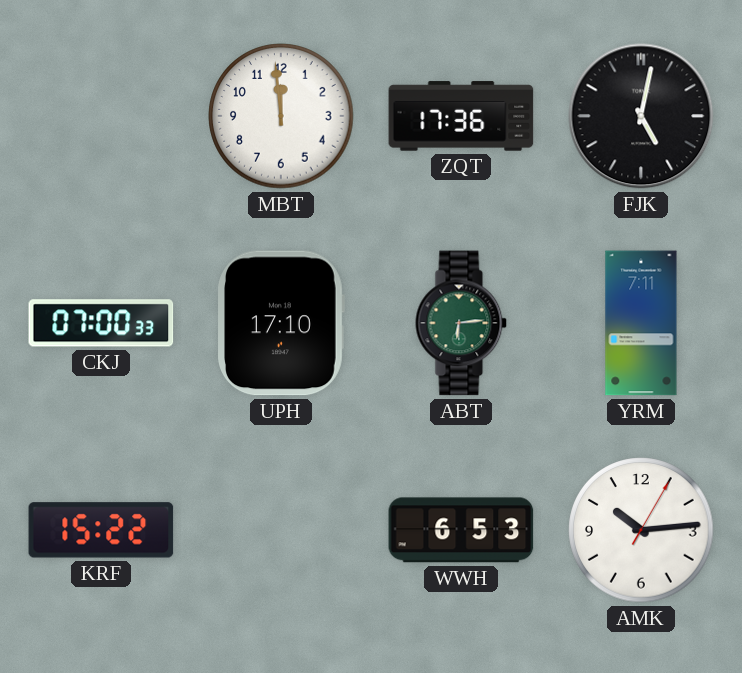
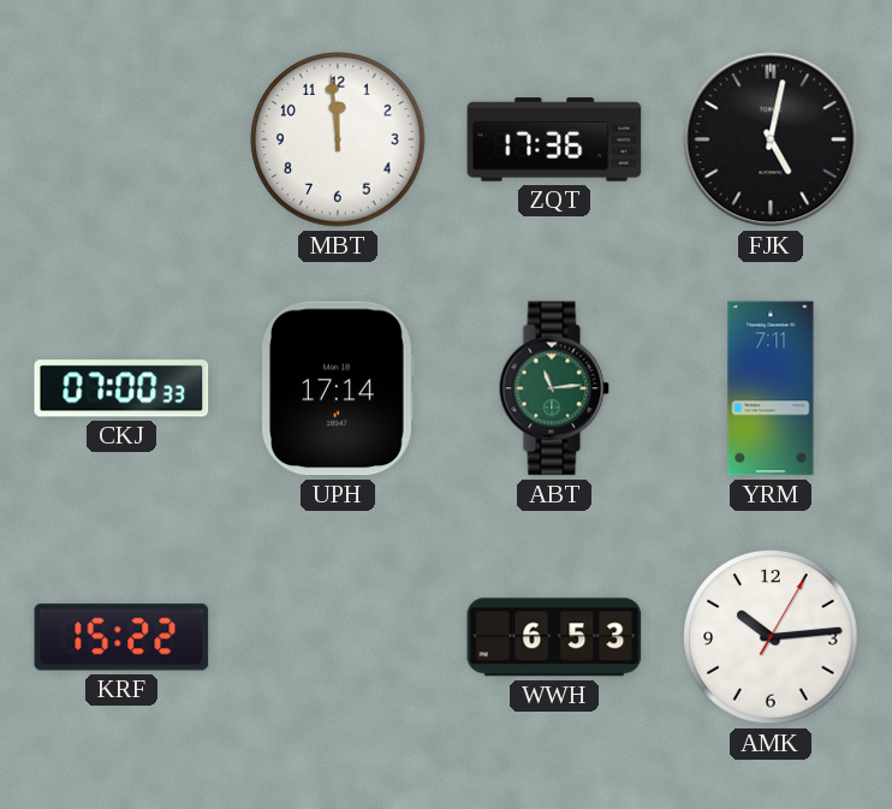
UPH: 17:10 -> 17:14
ABT: 6:14 -> 11:14
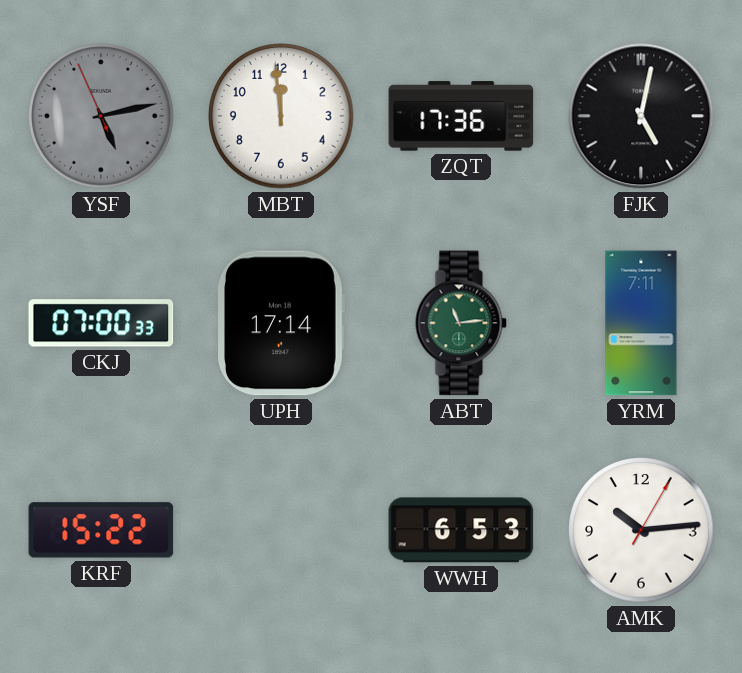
YSF: none -> 5:12
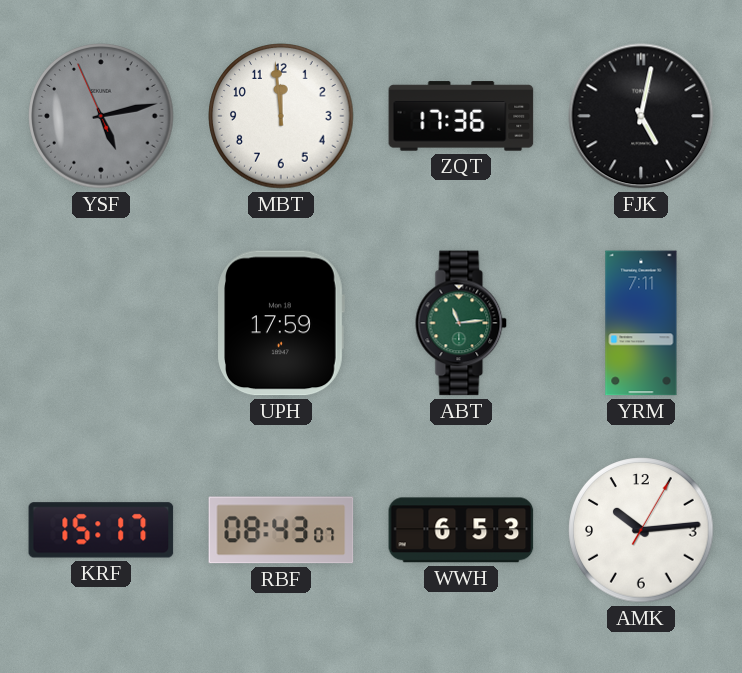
CKJ: 07:00 -> none
UPH: 17:14 -> 17:59
KRF: 15:22 -> 15:17
RBF: none -> 08:43
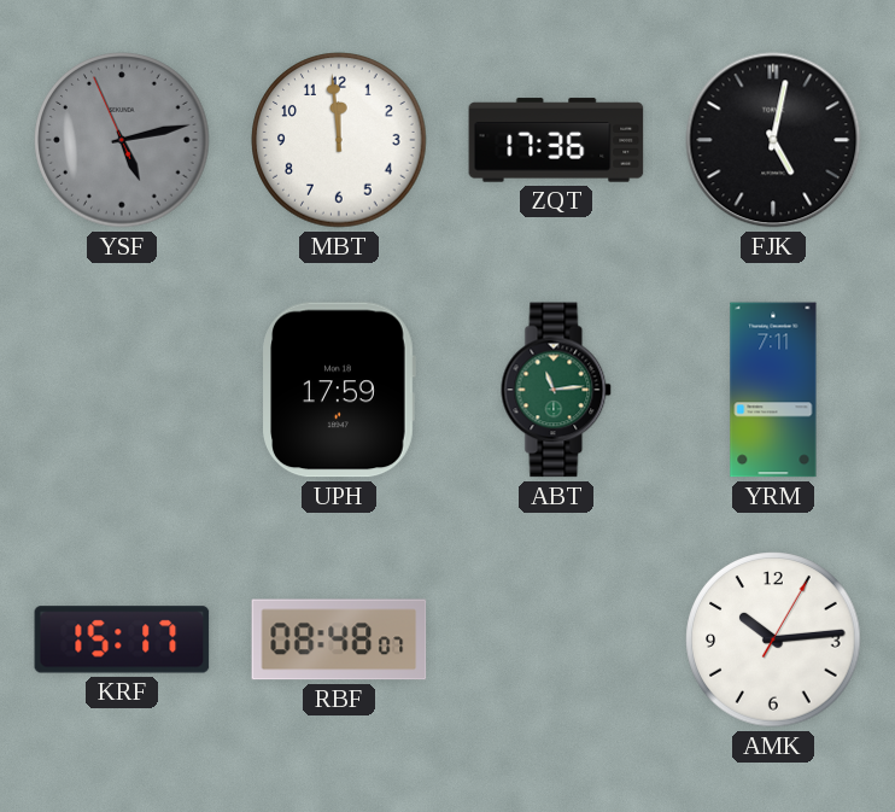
RBF: 08:43 -> 08:48
WWH: 6:53 -> none
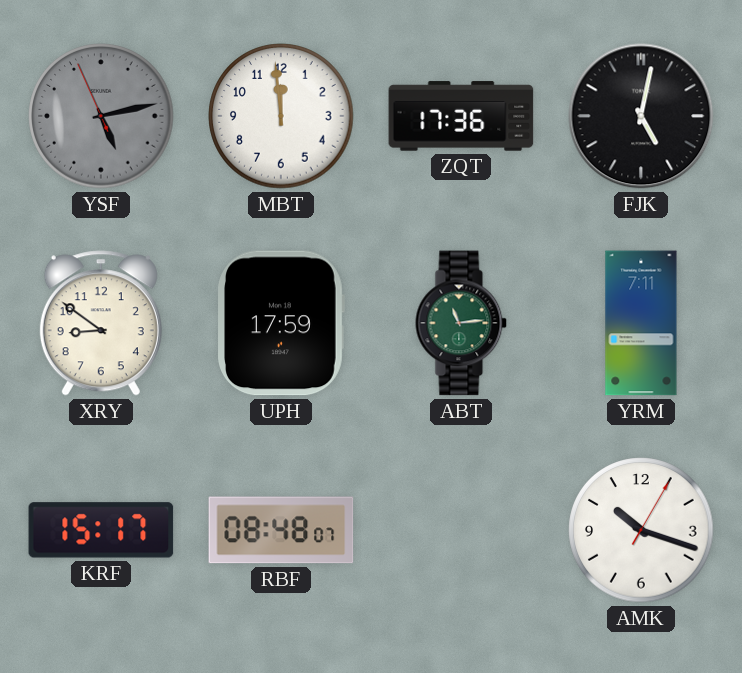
XRY: none -> 8:51
AMK: 10:14 -> 10:18
